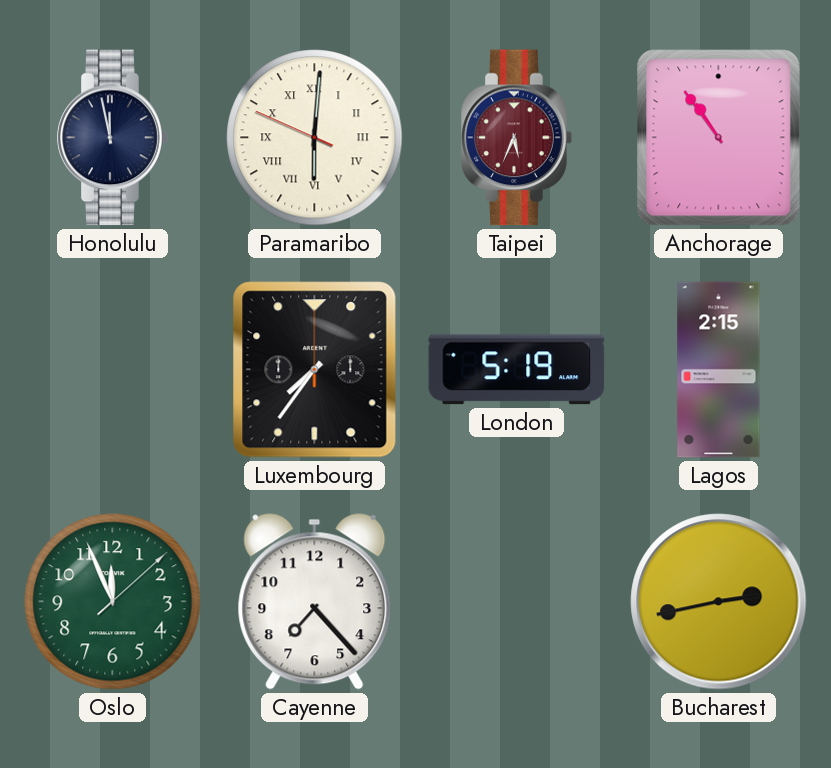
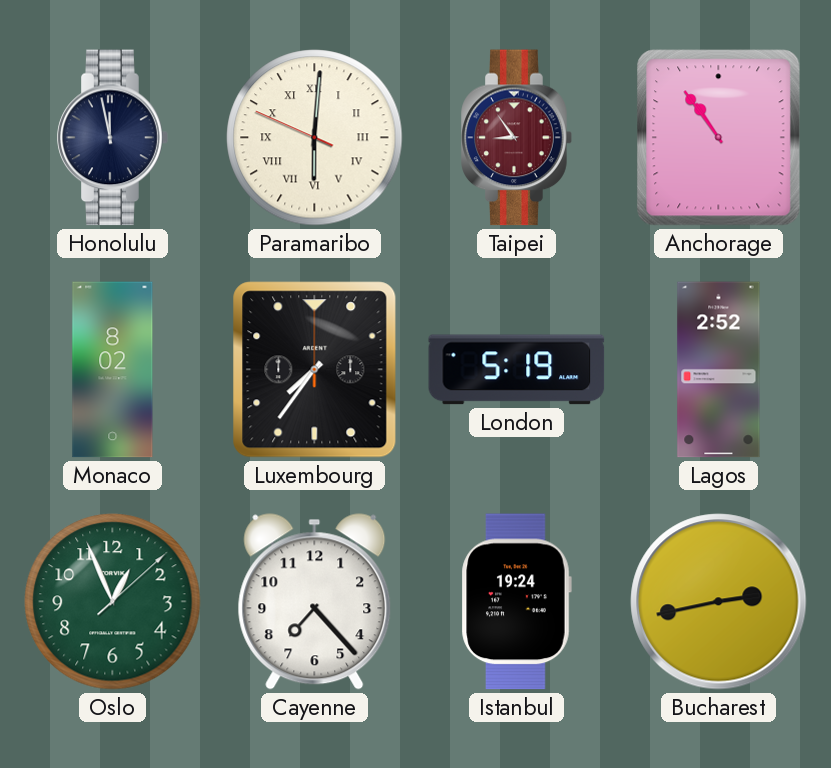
Taipei: 5:34 -> 8:54
Monaco: none -> 8:02
Lagos: 2:15 -> 2:52
Oslo: 11:56 -> 12:56
Istanbul: none -> 19:24
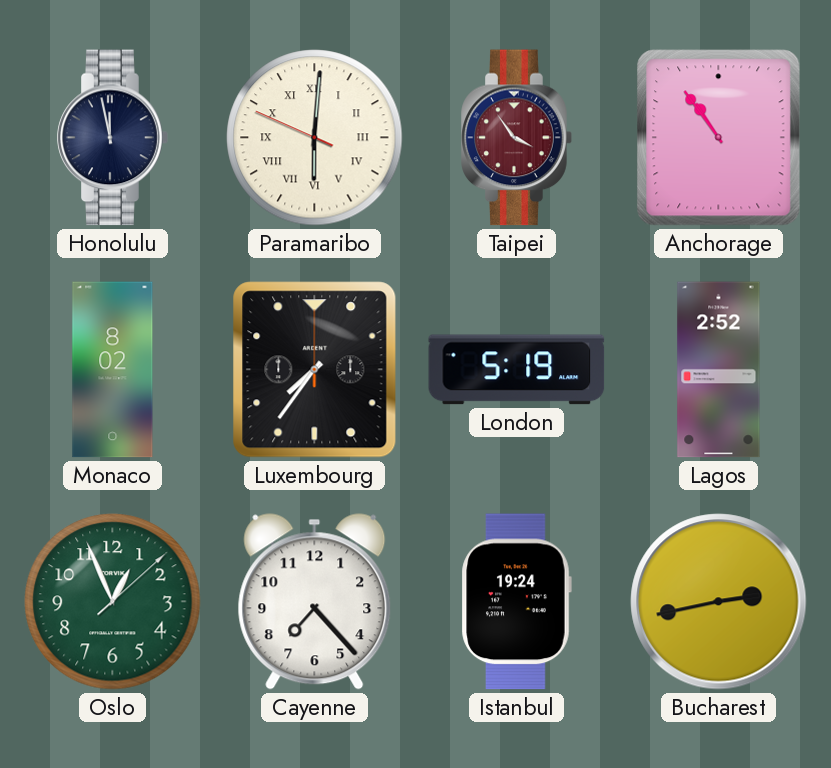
Taipei: 8:54 -> 3:54
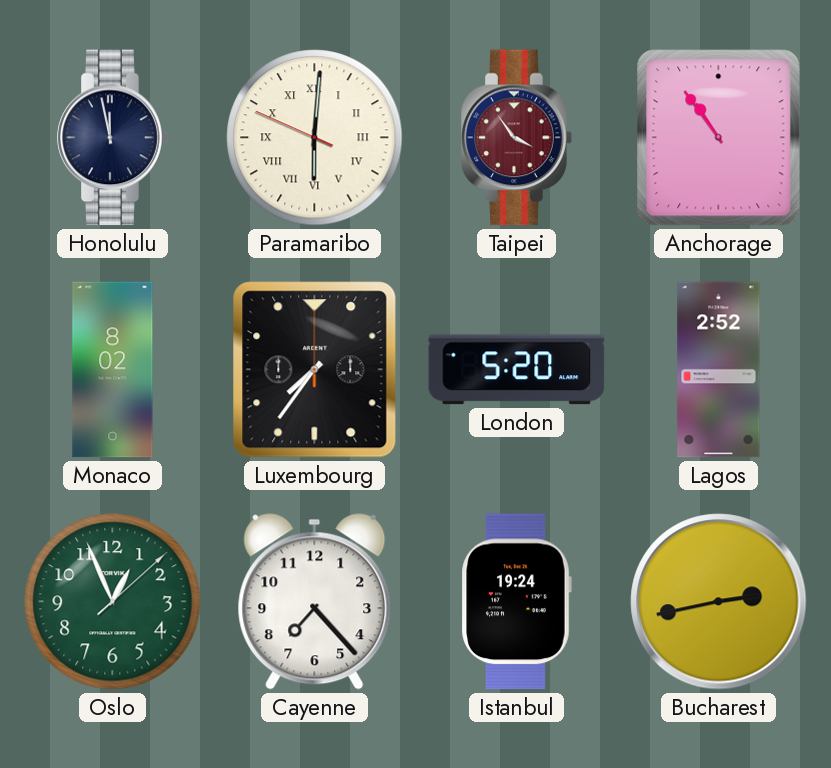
London: 5:19 -> 5:20
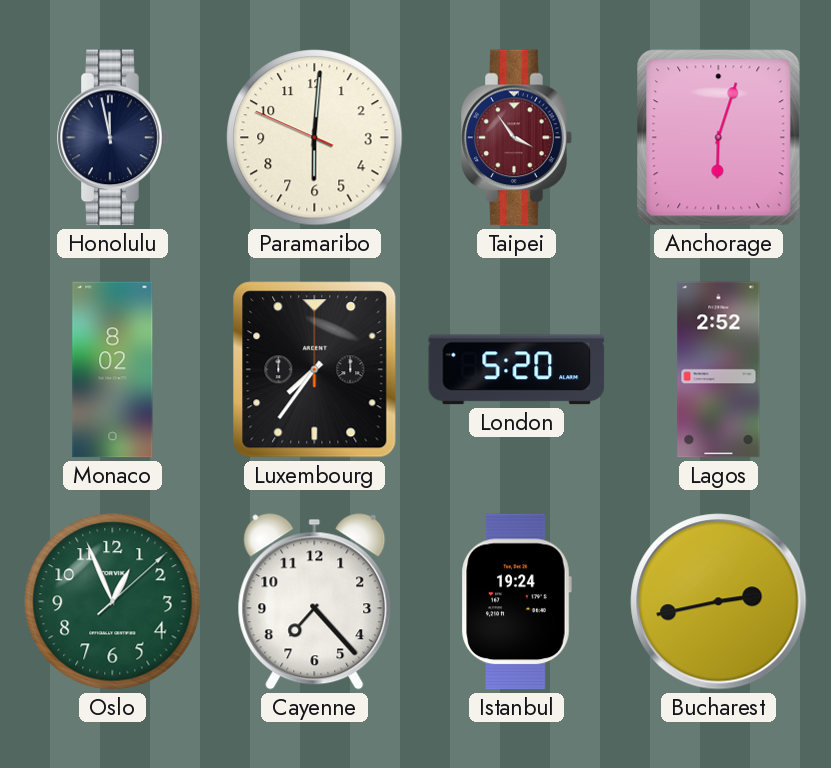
Paramaribo numerals: Roman -> Arabic
Anchorage: 10:54 -> 6:03
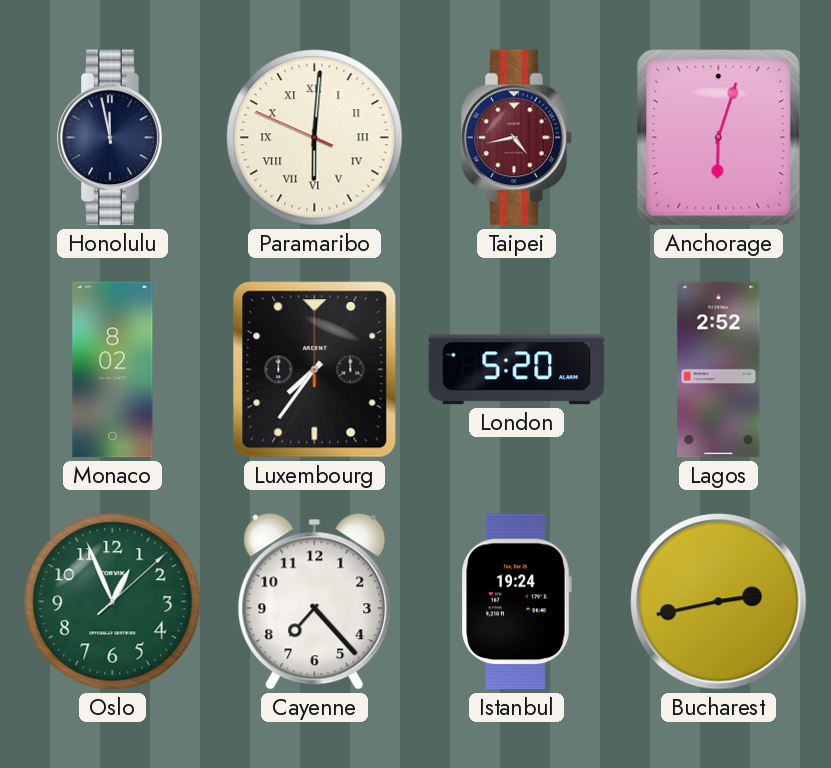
Paramaribo numerals: Arabic -> Roman
Taipei: 3:54 -> 4:43
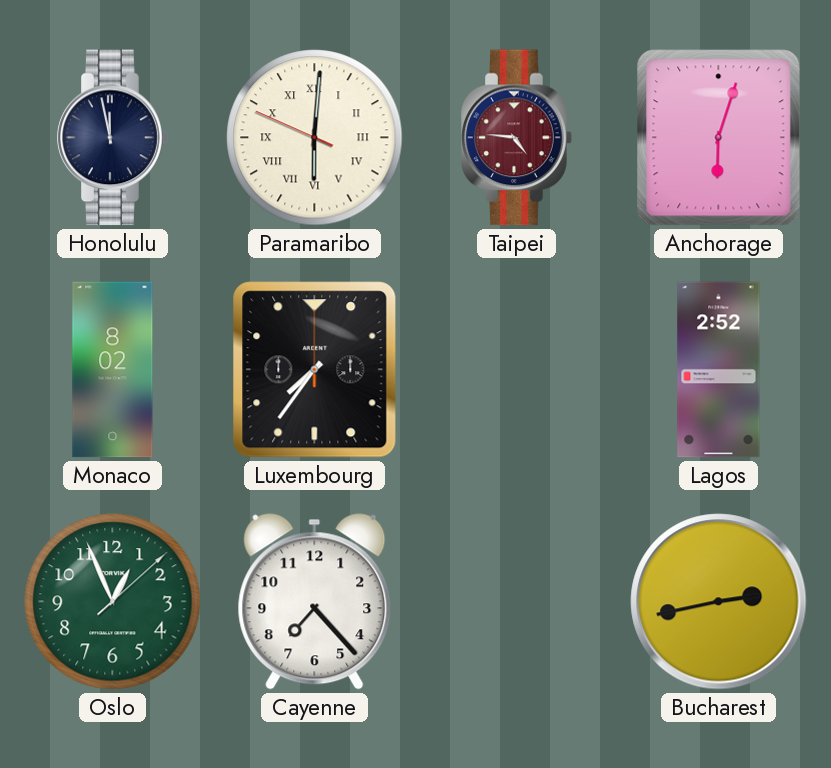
Taipei: 4:43 -> 4:46
London: 5:20 -> none
Istanbul: 19:24 -> none
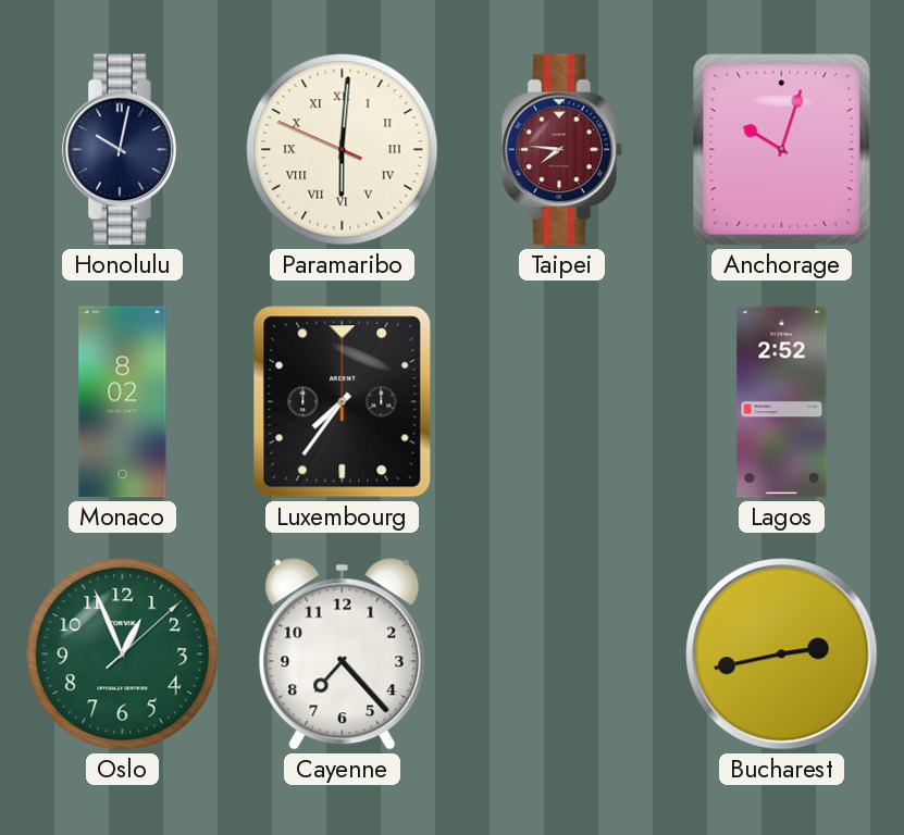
Honolulu: 11:58 -> 10:02
Taipei: 4:46 -> 7:46
Anchorage: 6:03 -> 10:03
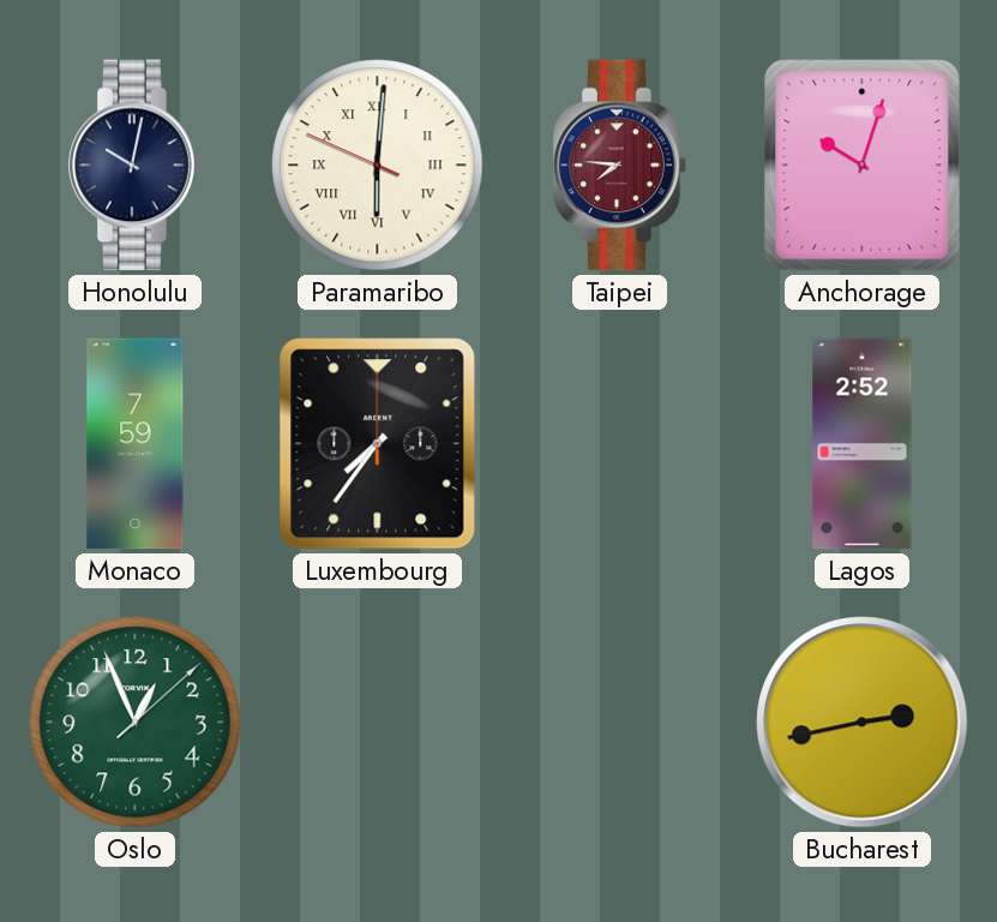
Monaco: 8:02 -> 7:59
Cayenne: 7:23 -> none
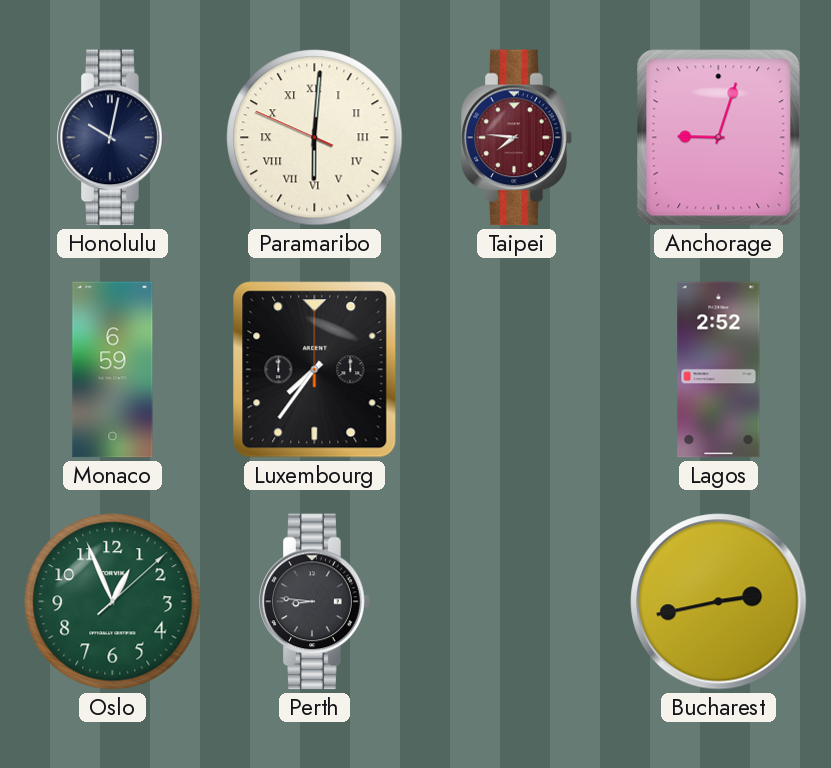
Anchorage: 10:03 -> 9:03
Monaco: 7:59 -> 6:59
Perth: none -> 8:46
